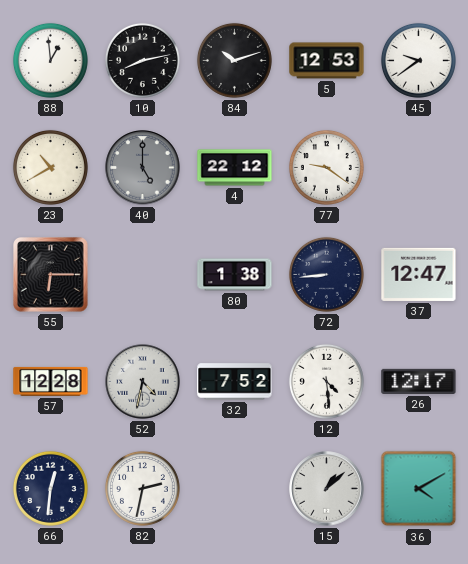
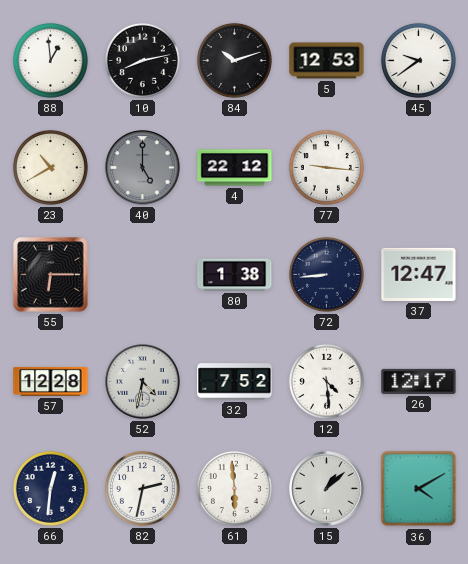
77: 9:21 -> 9:16
61: none -> 5:59
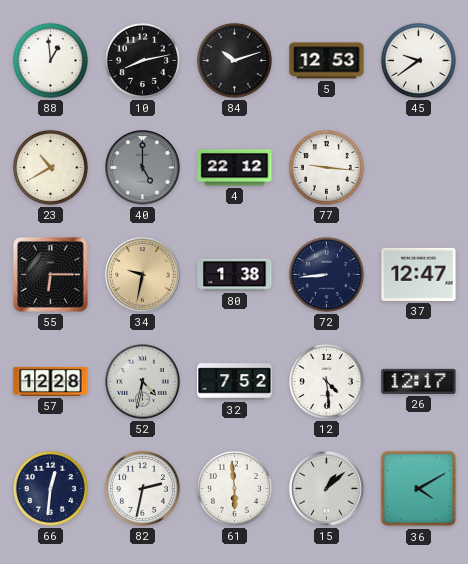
34: none -> 9:32
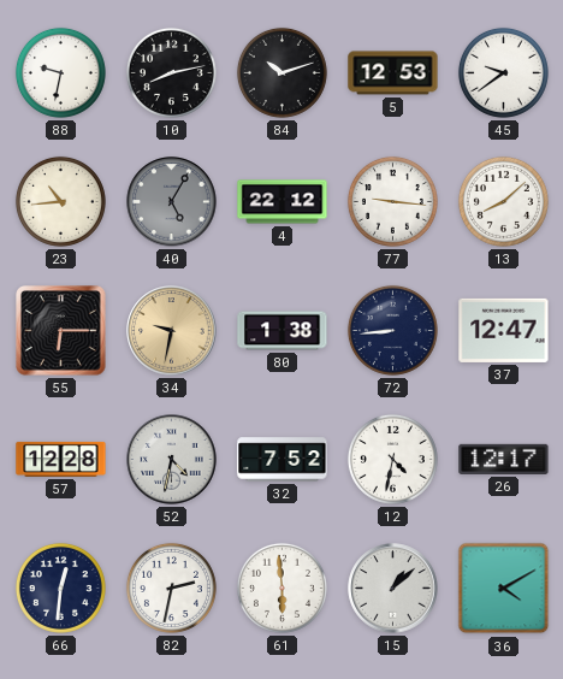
88: 12:59 -> 9:32
23: 10:40 -> 10:44
40: 5:00 -> 5:05
13: none -> 8:08
12: 4:29 -> 4:32
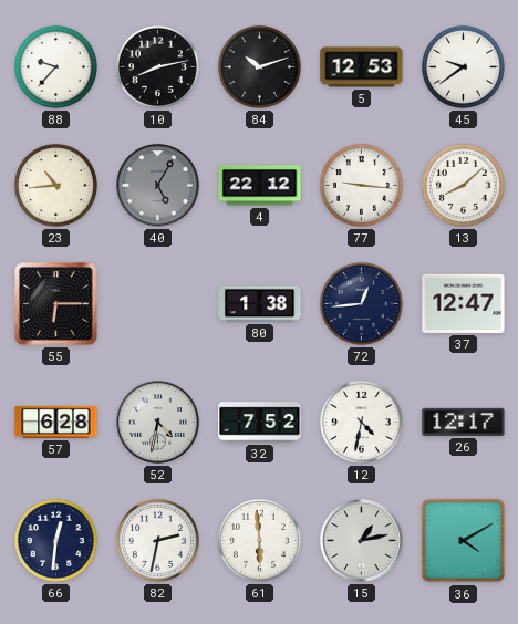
88: 9:32 -> 9:37
34: 9:32 -> none
72: 8:44 -> 12:44
57: 12:28 -> 6:28
15: 1:08 -> 1:13
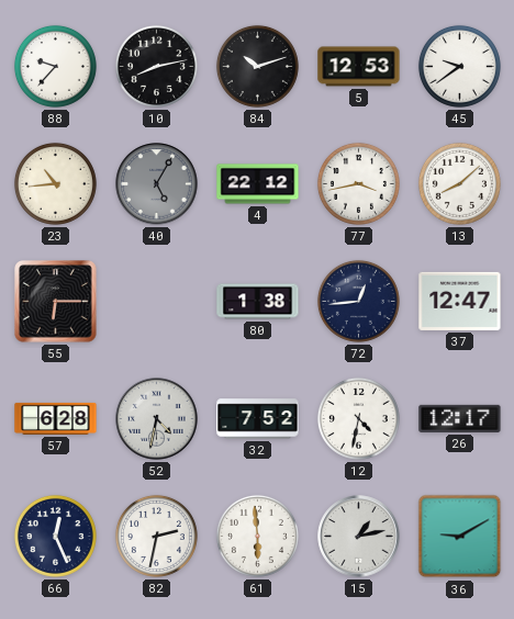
77: 9:16 -> 3:43
66: 12:31 -> 12:26
36: 4:10 -> 9:10
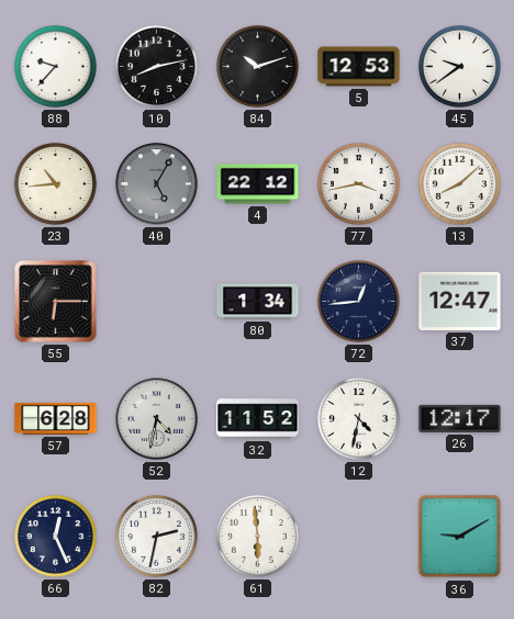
80: 1:38 -> 1:34
32: 7:52 -> 11:52
15: 1:13 -> none
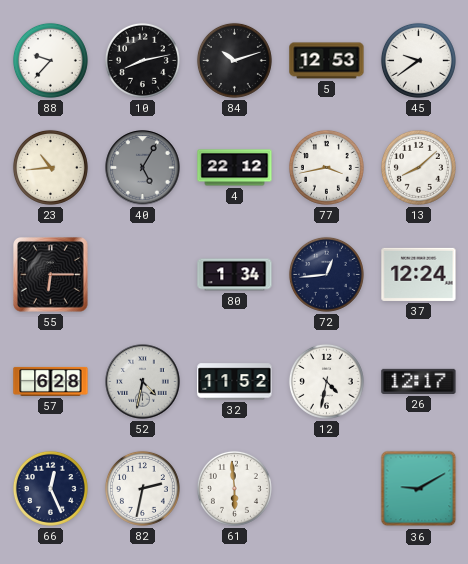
37: 12:47 -> 12:24
